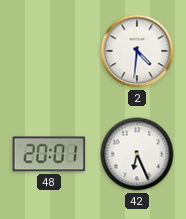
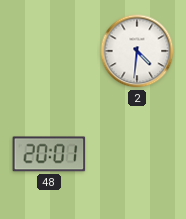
42: 6:26 -> none
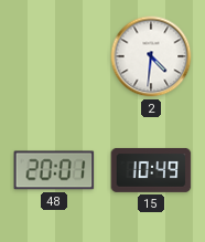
15: none -> 10:49
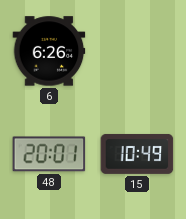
6: none -> 6:26
2: 4:31 -> none
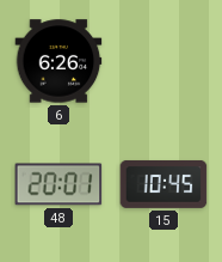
15: 10:49 -> 10:45
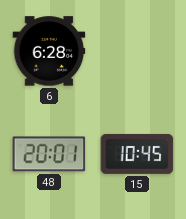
6: 6:26 -> 6:28
